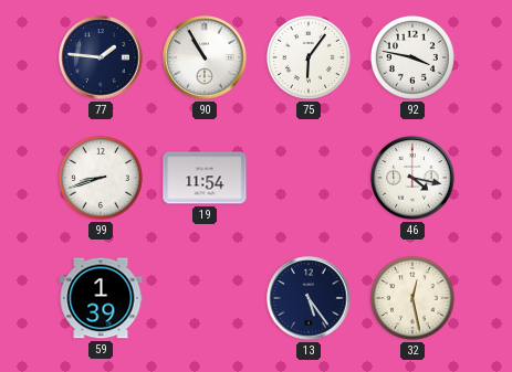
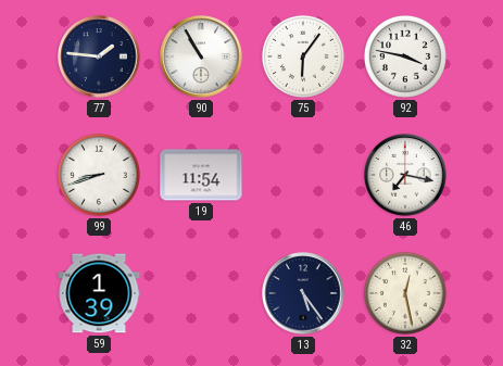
46: 4:17 -> 7:17
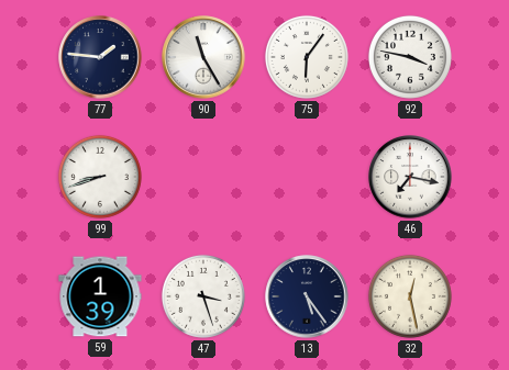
90: 10:55 -> 11:25
19: 11:54 -> none
47: none -> 3:27
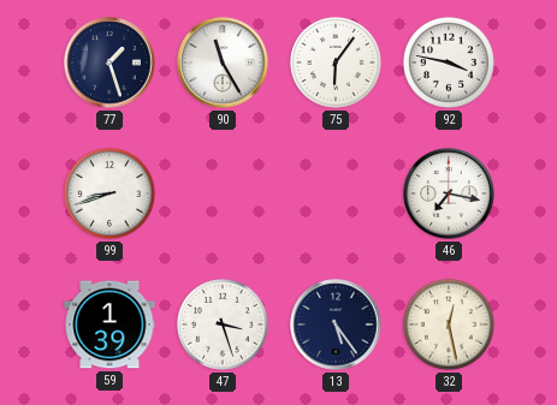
77: 1:46 -> 1:27
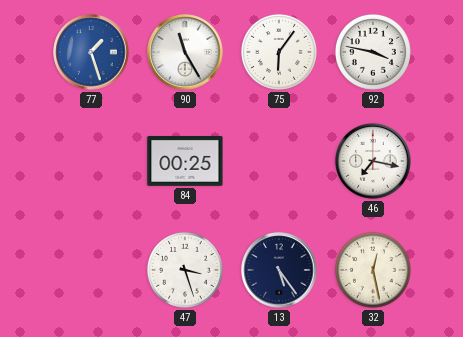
77 dial: navy -> blue
99: 8:42 -> none
84: none -> 00:25
59: 1:39 -> none
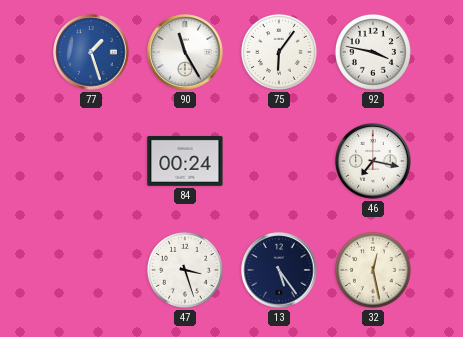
84: 00:25 -> 00:24
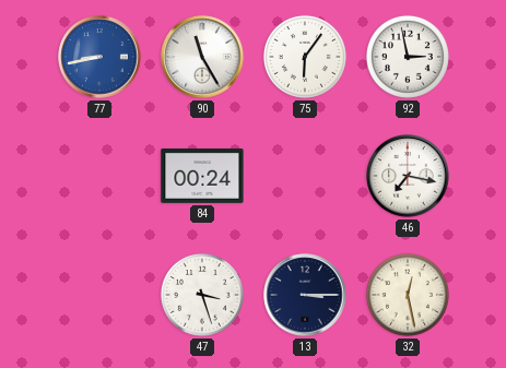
77: 1:27 -> 8:43
92: 3:47 -> 2:58
13: 5:24 -> 3:15
